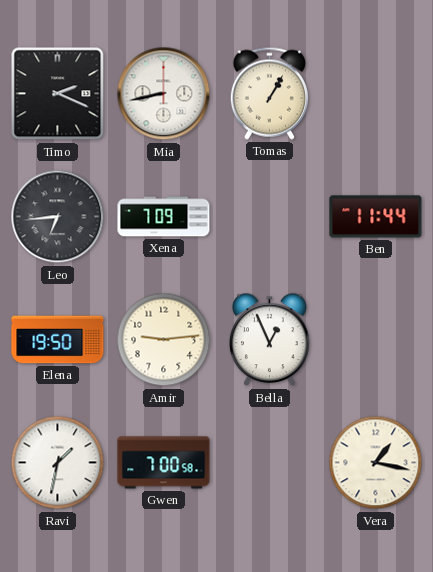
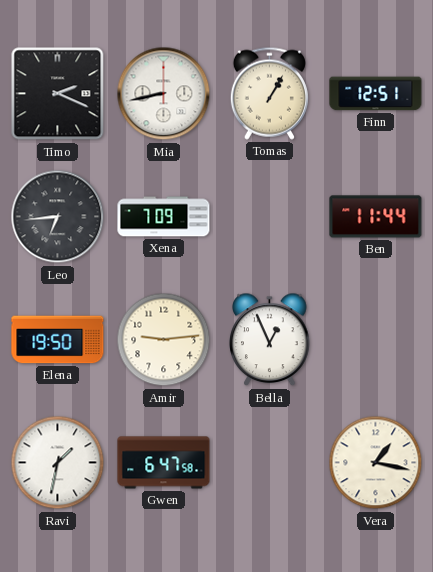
Finn: none -> 12:51
Gwen: 7:00 -> 6:47
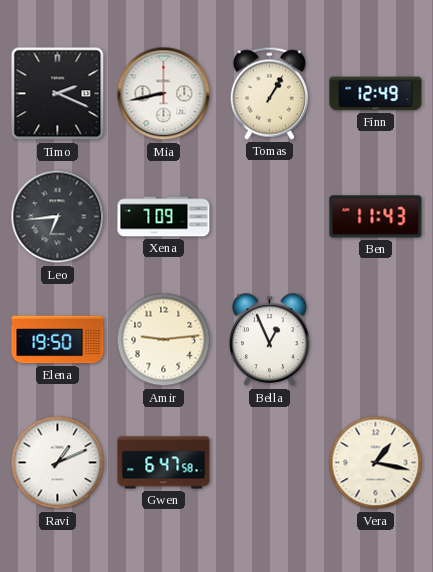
Finn: 12:51 -> 12:49
Ben: 11:44 -> 11:43
Ravi: 1:32 -> 1:11
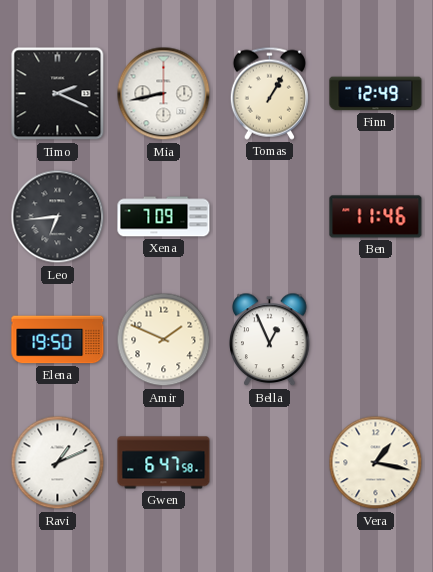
Ben: 11:43 -> 11:46
Amir: 9:14 -> 1:49
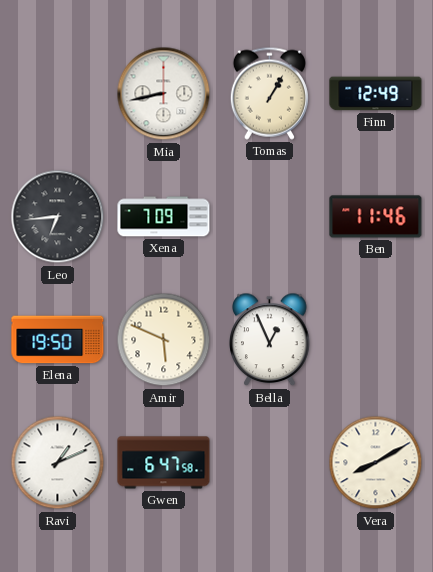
Timo: 2:19 -> none
Amir: 1:49 -> 5:49
Vera: 1:17 -> 8:10
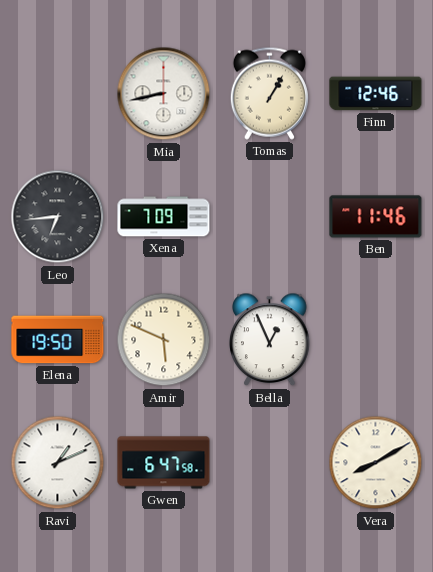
Finn: 12:49 -> 12:46
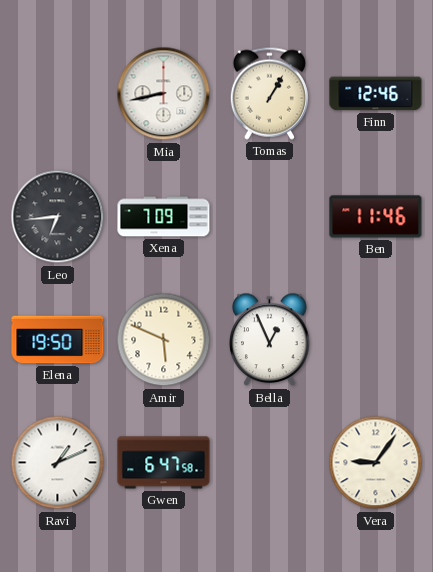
Vera: 8:10 -> 9:06
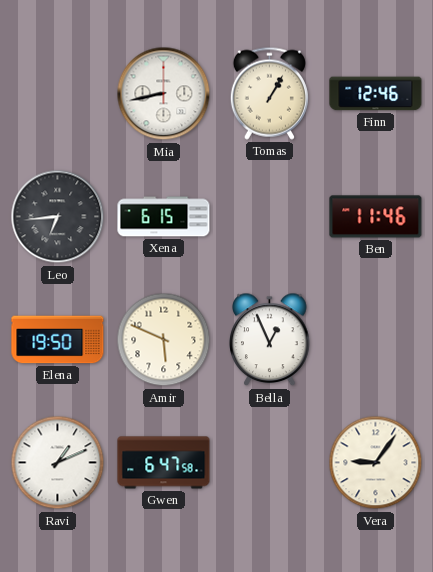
Xena: 7:09 -> 6:15
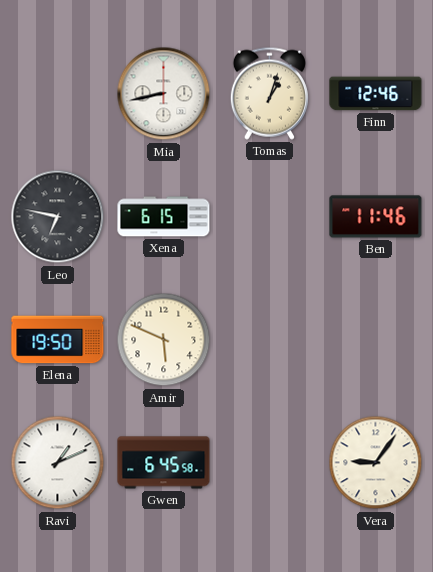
Tomas: 1:05 -> 1:03
Leo: 6:44 -> 6:47
Bella: 12:56 -> none
Gwen: 6:47 -> 6:45
